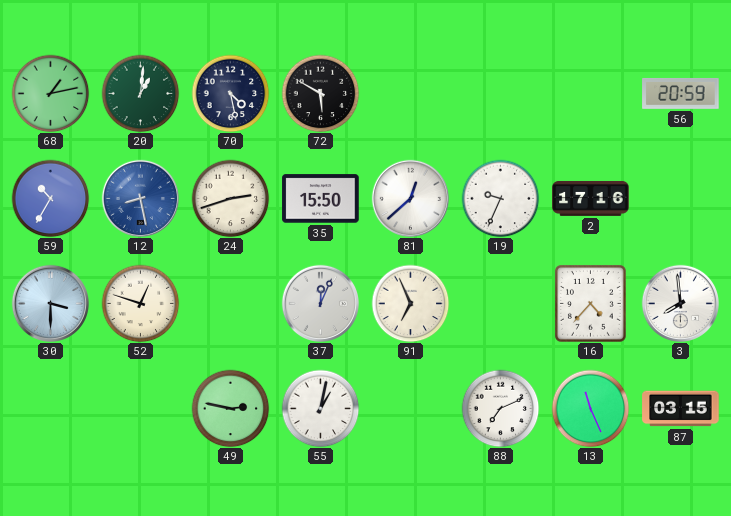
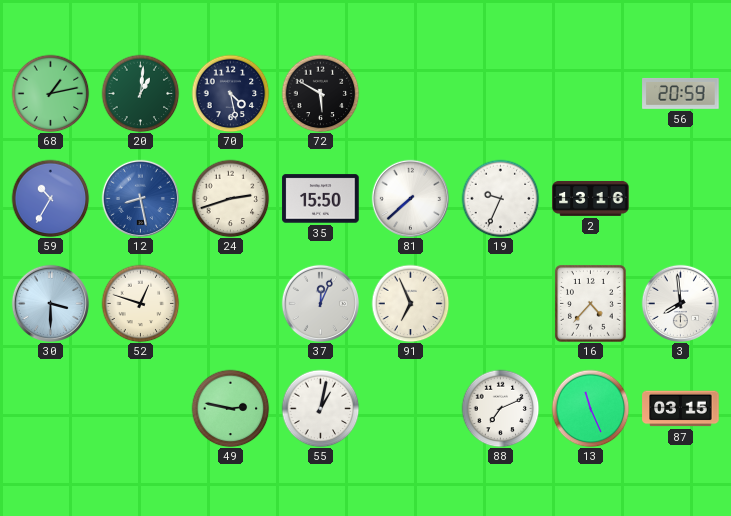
81: 12:38 -> 7:38
2: 17:16 -> 13:16
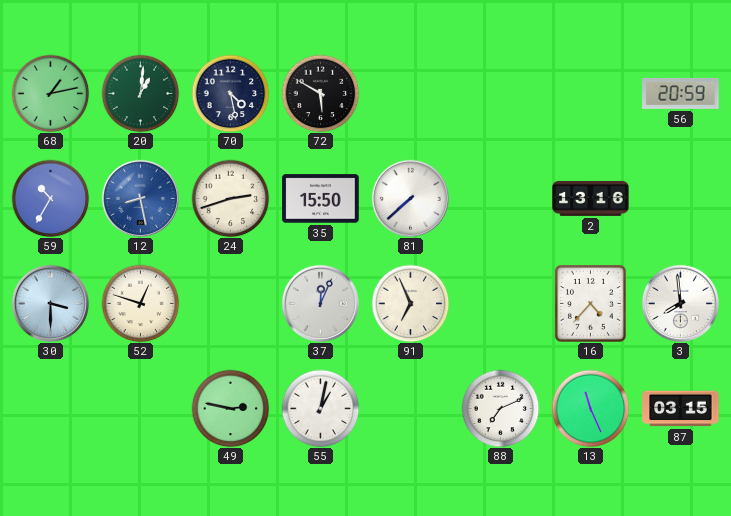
19: 9:34 -> none
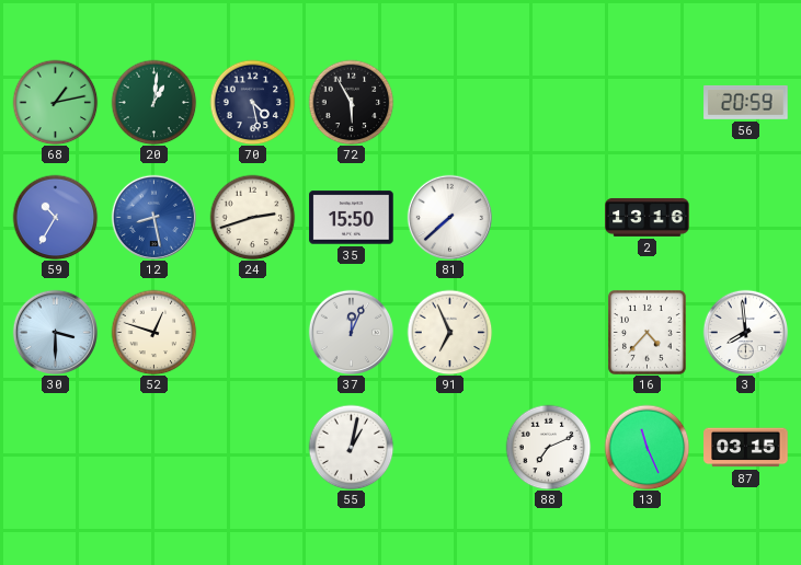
72: 5:50 -> 5:55
49: 2:47 -> none
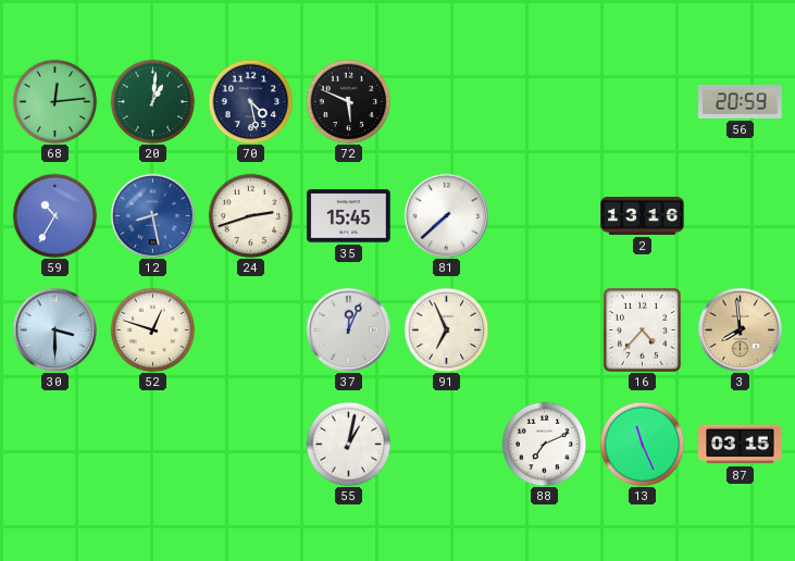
68: 1:13 -> 12:14
72: 5:55 -> 5:49
35: 15:50 -> 15:45
3 dial: white -> champagne
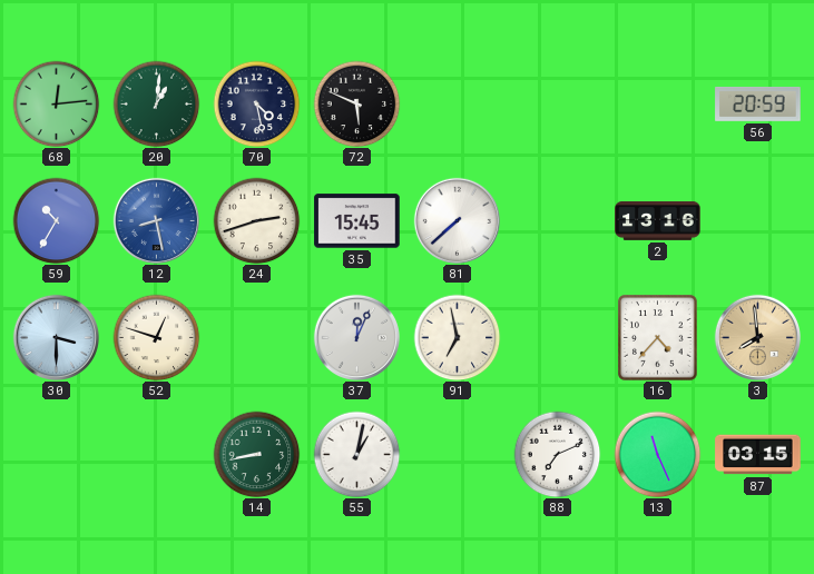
91: 6:56 -> 6:58
14: none -> 8:43
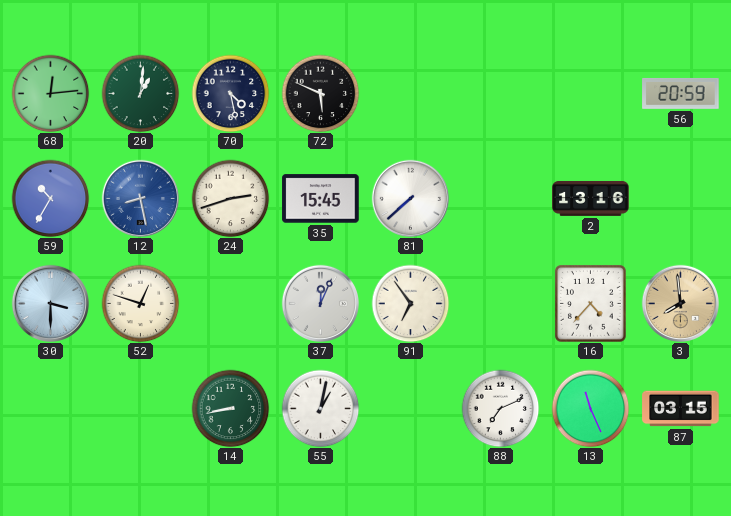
91: 6:58 -> 6:54
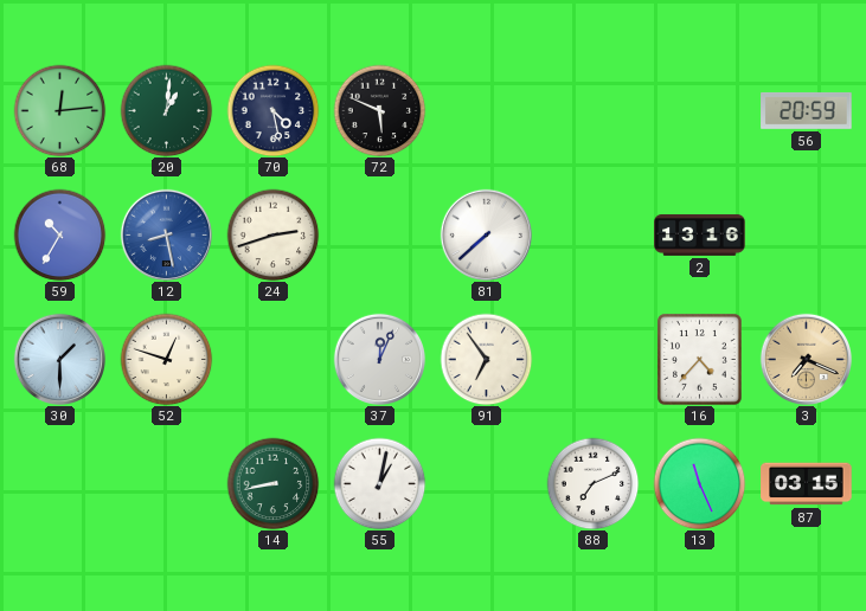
35: 15:45 -> none
30: 3:30 -> 1:30
3: 7:59 -> 7:19
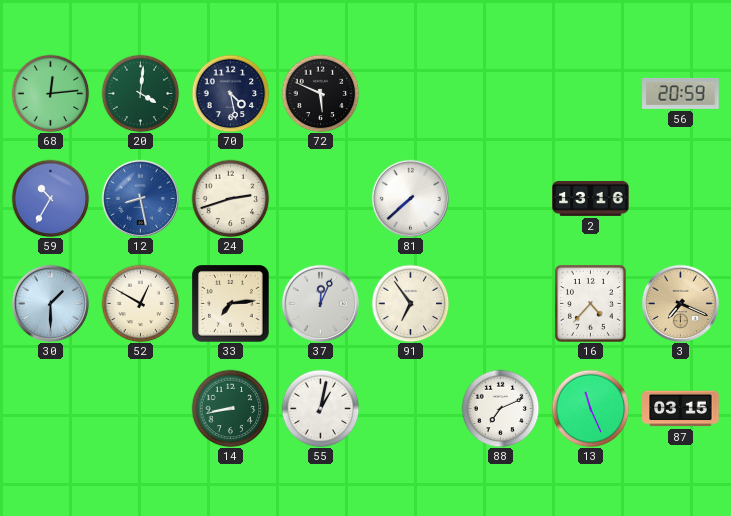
20: 1:01 -> 4:01
52: 12:48 -> 12:50
33: none -> 7:14
